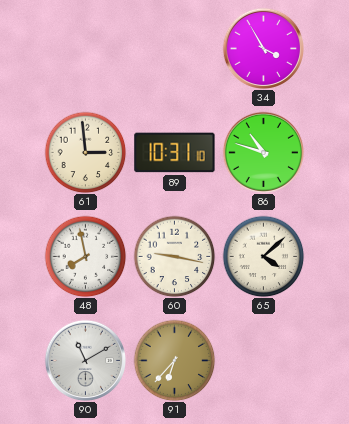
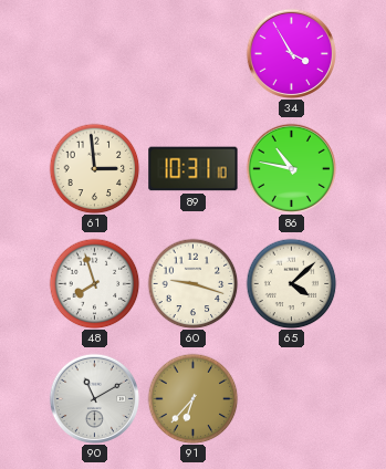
86: 10:48 -> 10:47
48: 7:58 -> 7:57
60: 9:17 -> 9:18
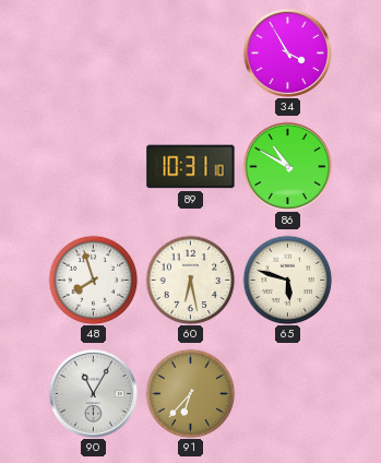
61: 2:59 -> none
86: 10:47 -> 10:50
60: 9:18 -> 6:28
65: 4:08 -> 5:48
90: 11:10 -> 11:05
